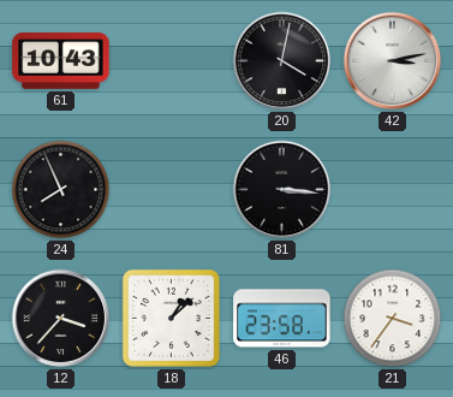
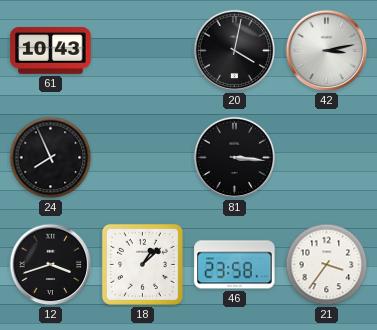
12: 3:37 -> 3:42
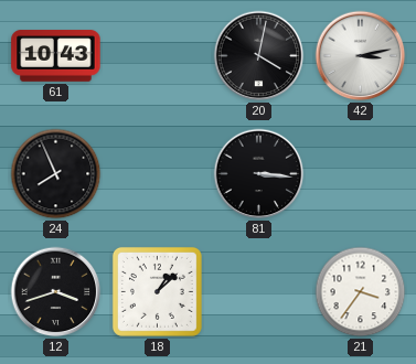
46: 23:58 -> none
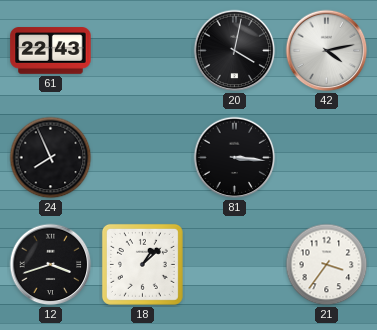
61: 10:43 -> 22:43
42: 3:13 -> 4:13
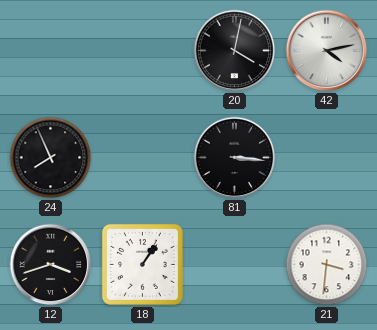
61: 22:43 -> none
18: 1:08 -> 1:06
21: 3:36 -> 3:31
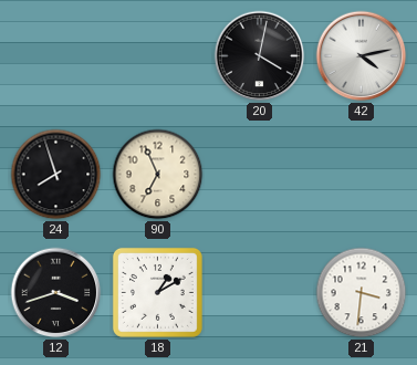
24: 7:56 -> 7:57
90: none -> 6:56
81: 3:16 -> none
18: 1:06 -> 1:10
